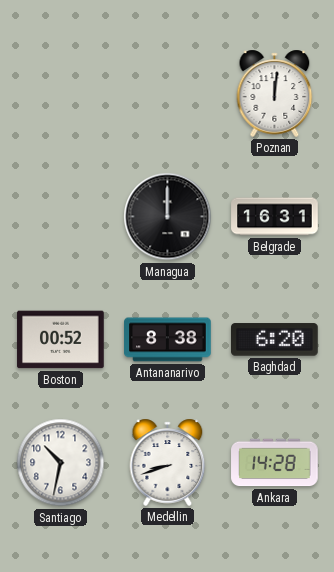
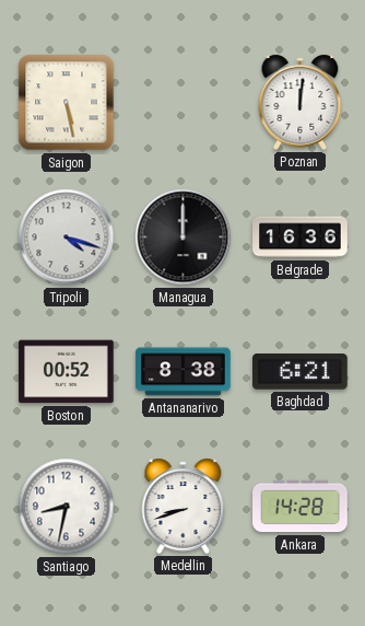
Saigon: none -> 5:28
Tripoli: none -> 4:18
Belgrade: 16:31 -> 16:36
Baghdad: 6:20 -> 6:21
Santiago: 10:32 -> 8:32
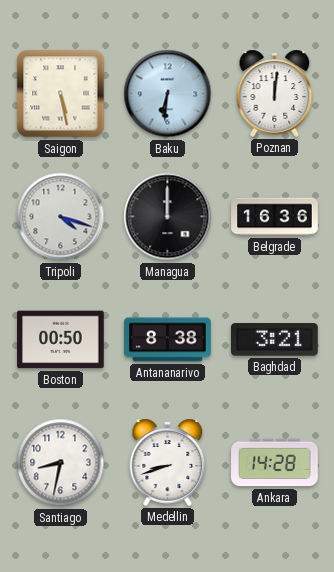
Baku: none -> 6:31
Boston: 00:52 -> 00:50
Baghdad: 6:21 -> 3:21
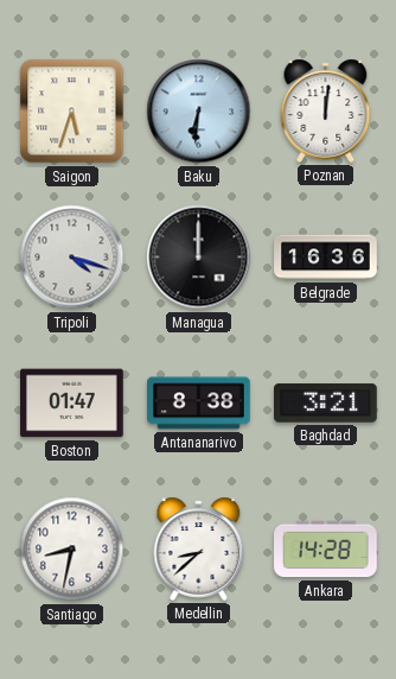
Saigon: 5:28 -> 5:33
Boston: 00:50 -> 01:47
Medellin: 8:42 -> 8:38
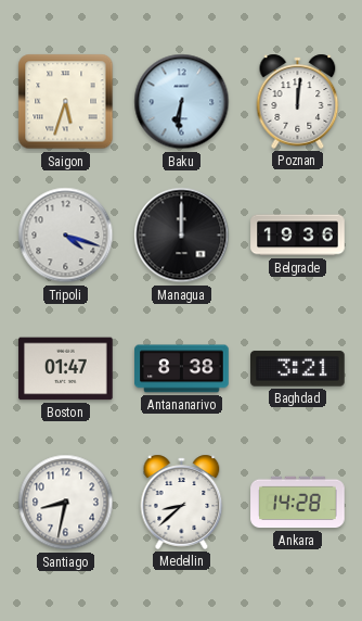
Belgrade: 16:36 -> 19:36
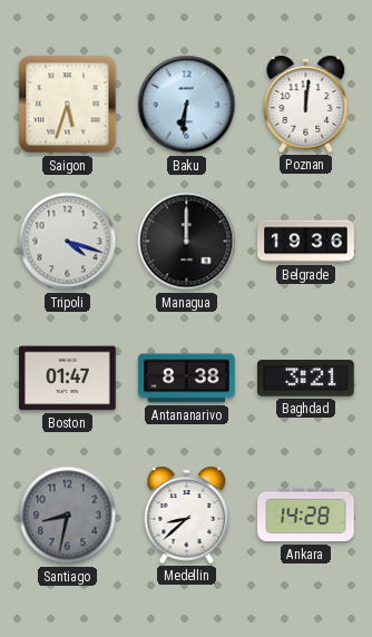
Santiago dial: white -> grey
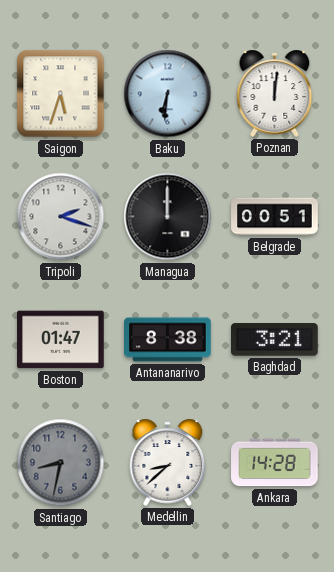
Tripoli: 4:18 -> 2:18
Belgrade: 19:36 -> 00:51
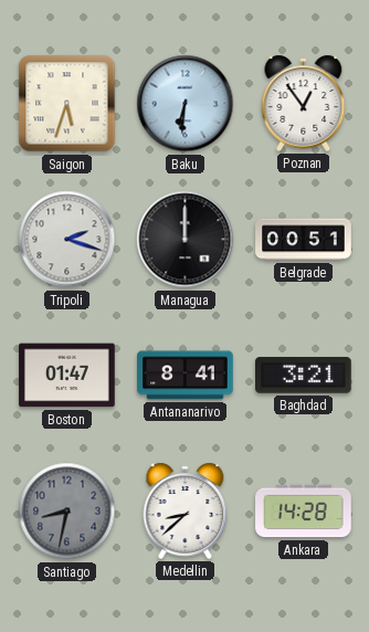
Poznan: 12:01 -> 12:54
Antananarivo: 8:38 -> 8:41
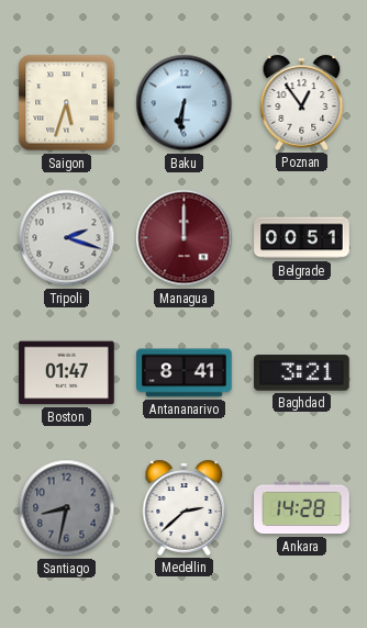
Managua dial: black -> burgundy
Medellin: 8:38 -> 2:38
